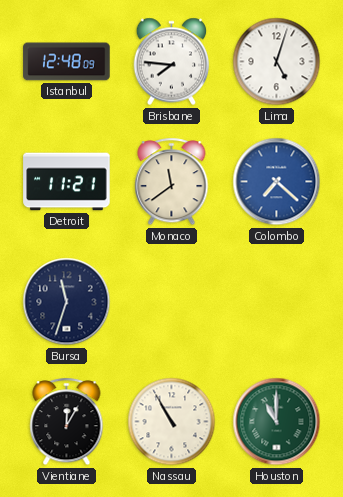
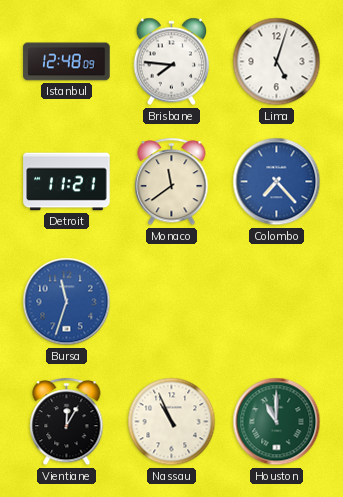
Colombo: 7:22 -> 7:23
Bursa dial: navy -> blue
Nassau: 10:55 -> 10:56
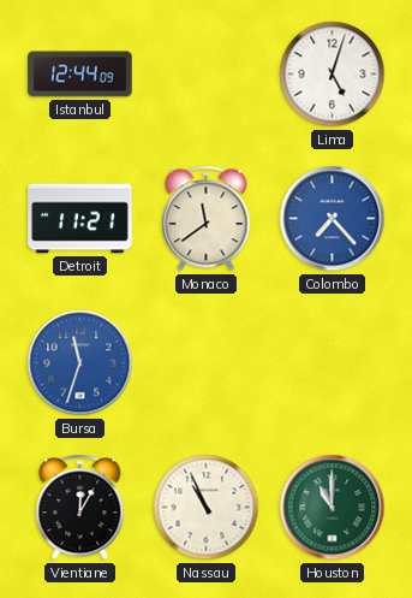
Istanbul: 12:48 -> 12:44
Brisbane: 7:46 -> none
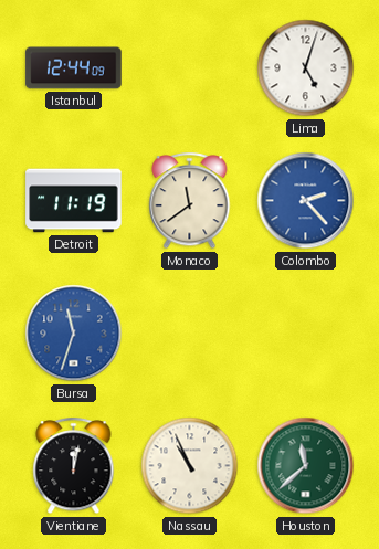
Detroit: 11:21 -> 11:19
Colombo: 7:23 -> 2:23
Vientiane: 12:05 -> 12:02
Houston: 11:00 -> 11:38
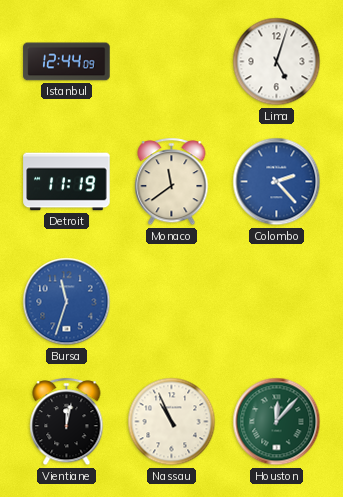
Houston: 11:38 -> 12:07
